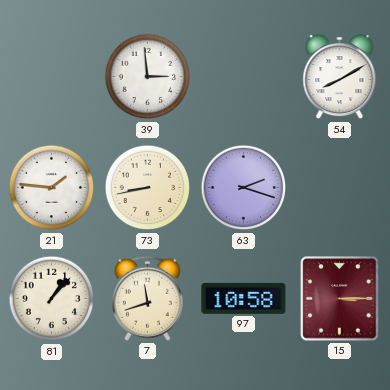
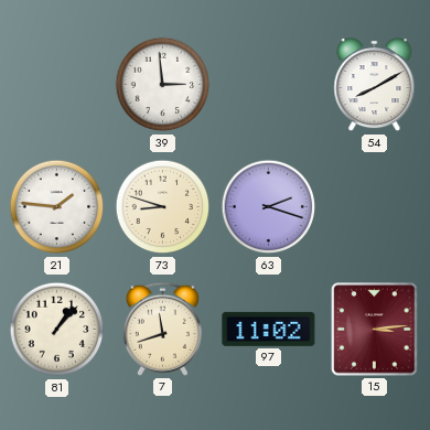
73: 8:43 -> 8:48
97: 10:58 -> 11:02
15: 3:15 -> 3:14
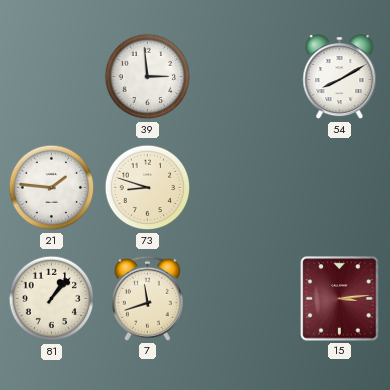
63: 2:18 -> none
97: 11:02 -> none
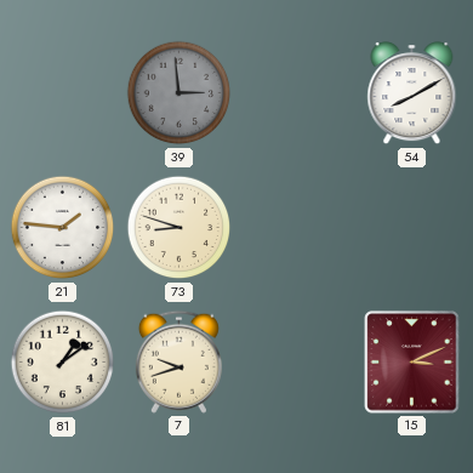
39 dial: white -> grey
81: 1:07 -> 1:09
7: 11:42 -> 9:42
15: 3:14 -> 3:11
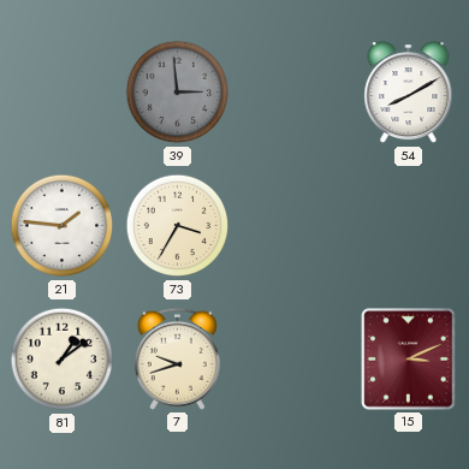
73: 8:48 -> 3:35
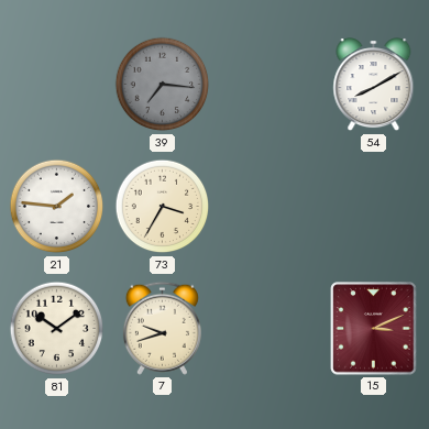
39: 2:59 -> 7:16
81: 1:09 -> 10:09
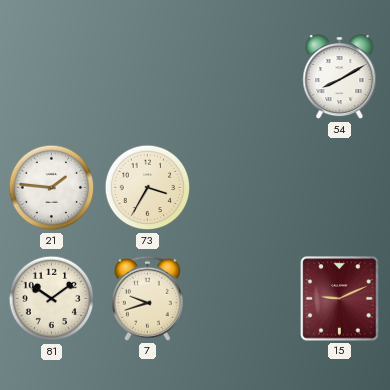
39: 7:16 -> none
15: 3:11 -> 9:11
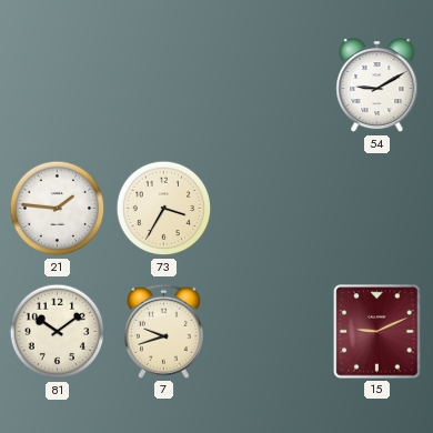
54: 8:10 -> 9:10
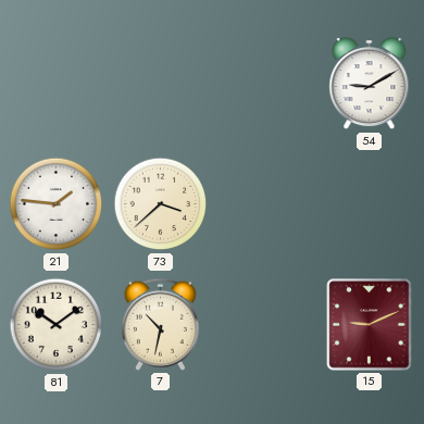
73: 3:35 -> 3:38
7: 9:42 -> 10:32
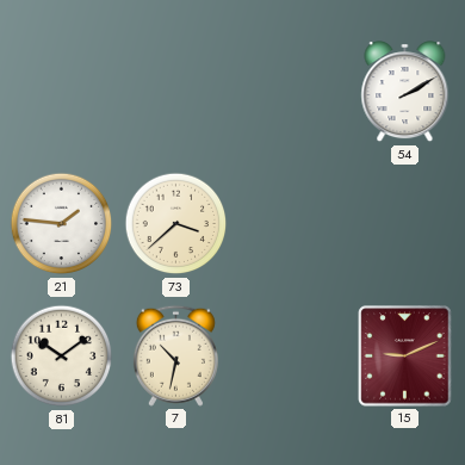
54: 9:10 -> 2:10
